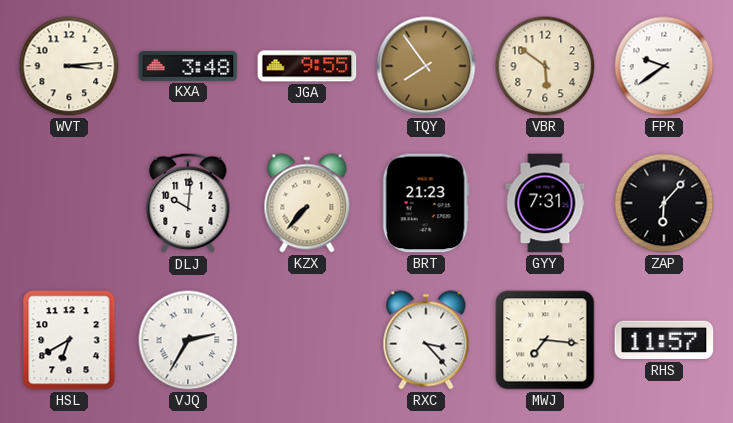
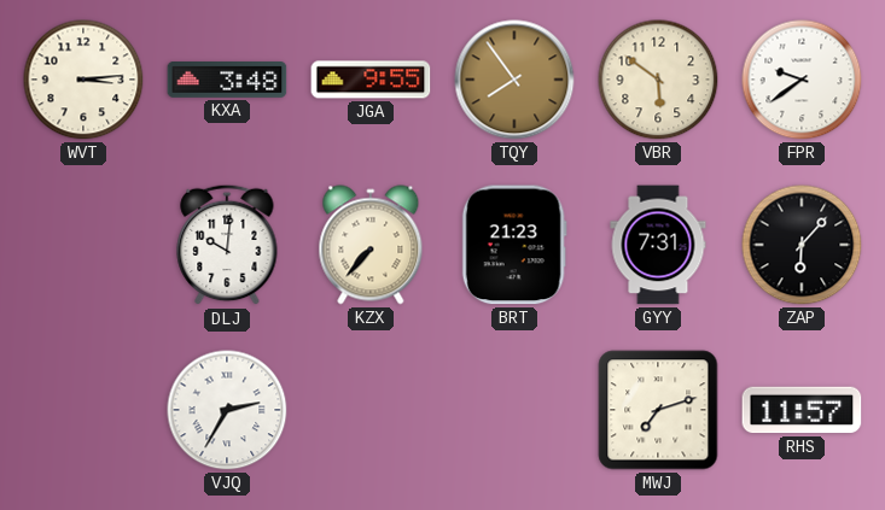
HSL: 6:40 -> none
RXC: 3:23 -> none
MWJ: 7:16 -> 7:12
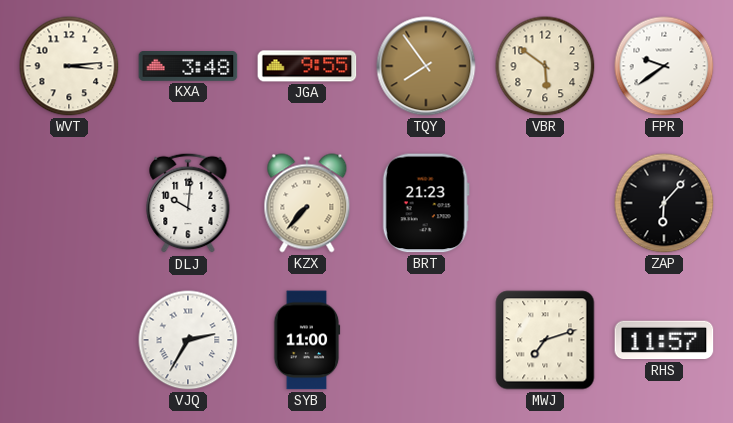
GYY: 7:31 -> none
SYB: none -> 11:00
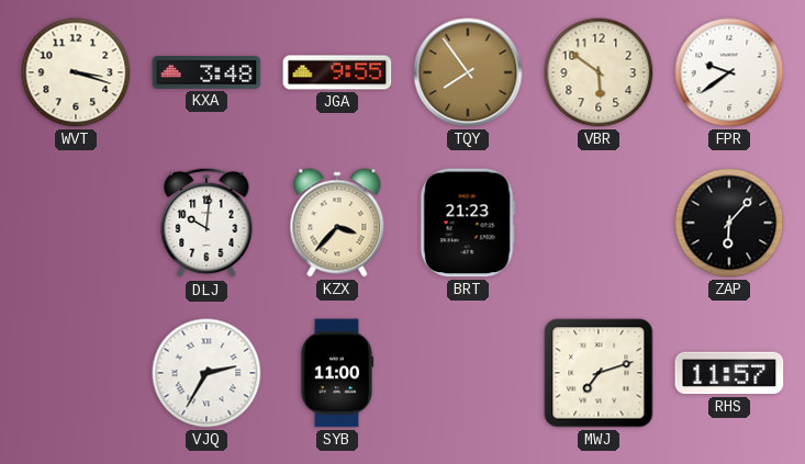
WVT: 3:14 -> 3:18
KZX: 7:37 -> 3:37
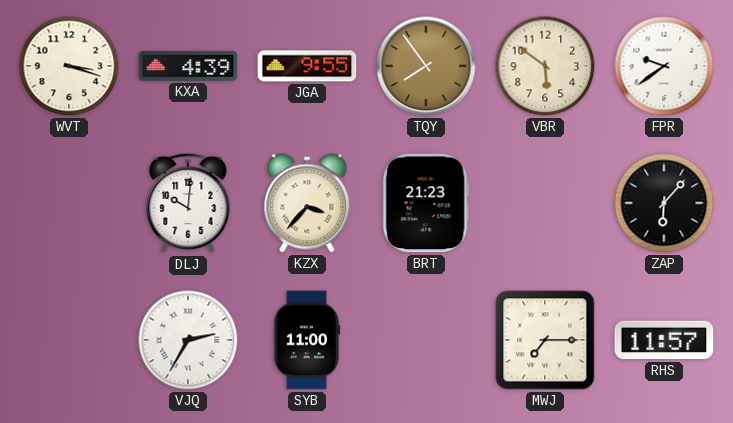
KXA: 3:48 -> 4:39
MWJ: 7:12 -> 7:15
